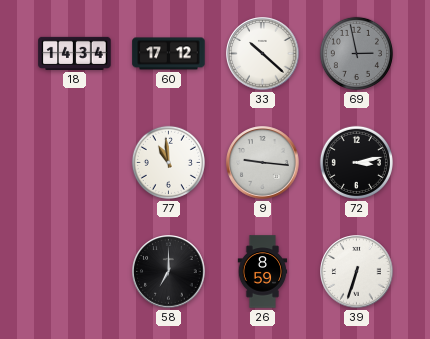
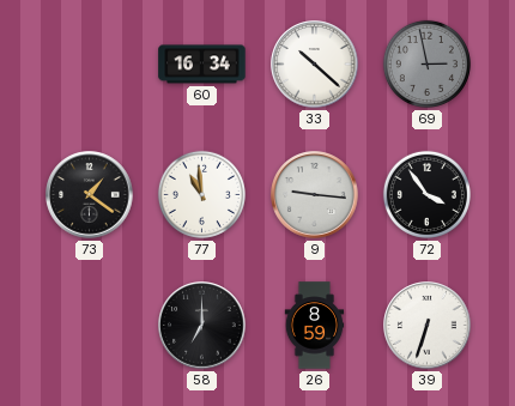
18: 14:34 -> none
60: 17:12 -> 16:34
73: none -> 1:21
72: 3:13 -> 3:54
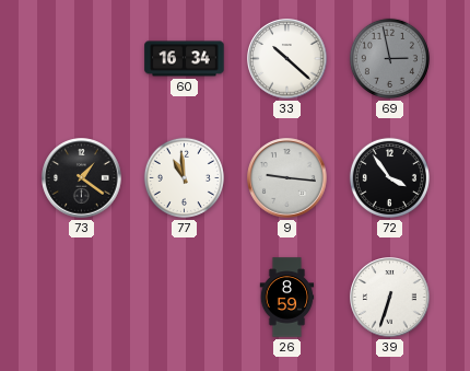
58: 7:00 -> none
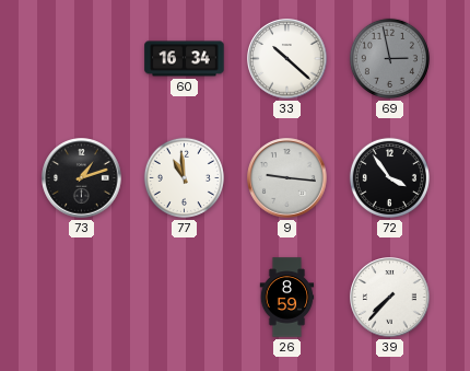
73: 1:21 -> 1:12
39: 6:33 -> 7:37
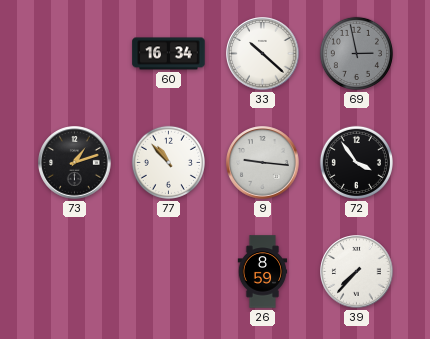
77: 10:59 -> 10:53
